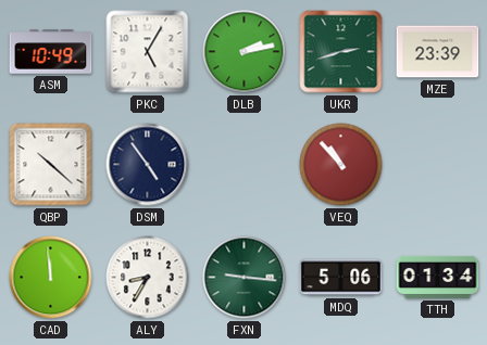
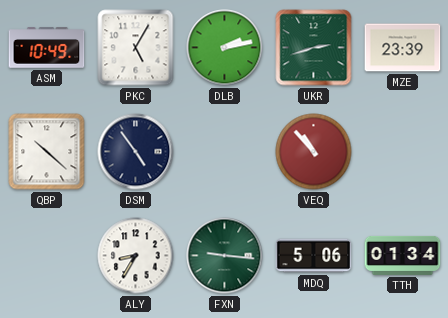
CAD: 11:59 -> none
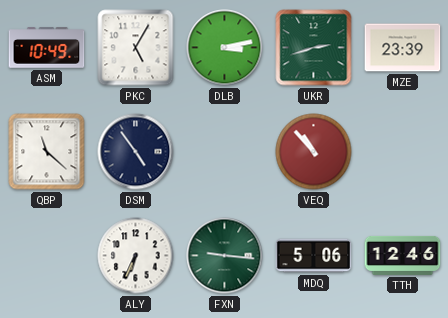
DLB: 2:13 -> 3:13
QBP: 10:22 -> 11:22
ALY: 8:35 -> 6:34
TTH: 01:34 -> 12:46
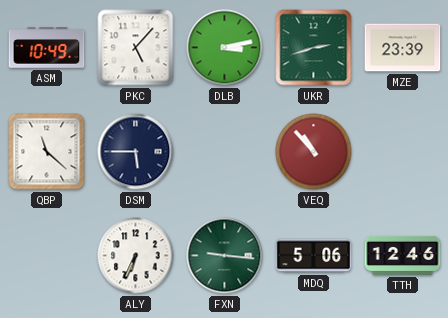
PKC: 5:05 -> 5:07
DSM: 4:54 -> 5:45
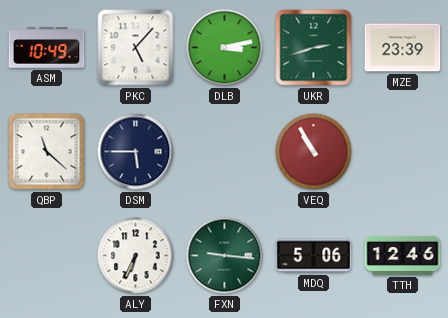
VEQ: 10:53 -> 10:55
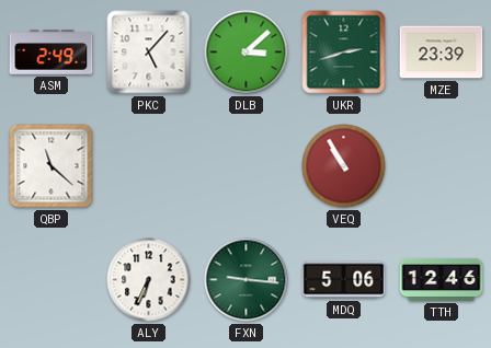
ASM: 10:49 -> 2:49
DLB: 3:13 -> 3:08
DSM: 5:45 -> none
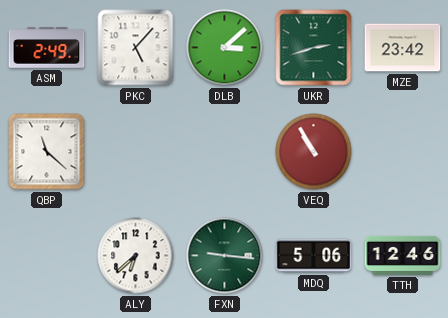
MZE: 23:39 -> 23:42
ALY: 6:34 -> 6:38
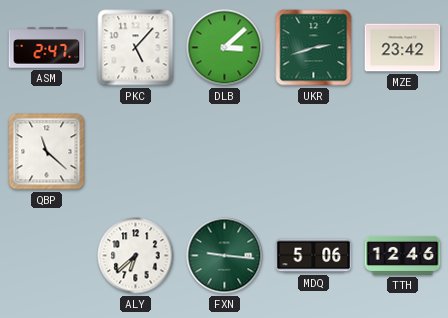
ASM: 2:49 -> 2:47
VEQ: 10:55 -> none
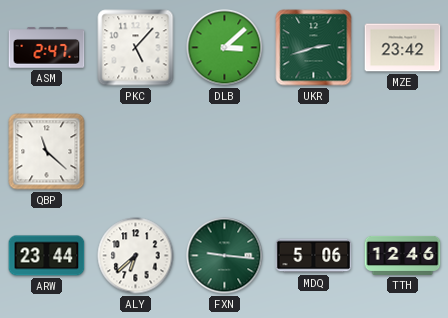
ARW: none -> 23:44
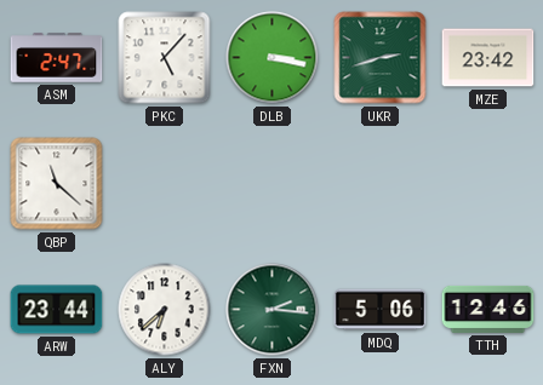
DLB: 3:08 -> 3:17
FXN: 9:16 -> 2:16
